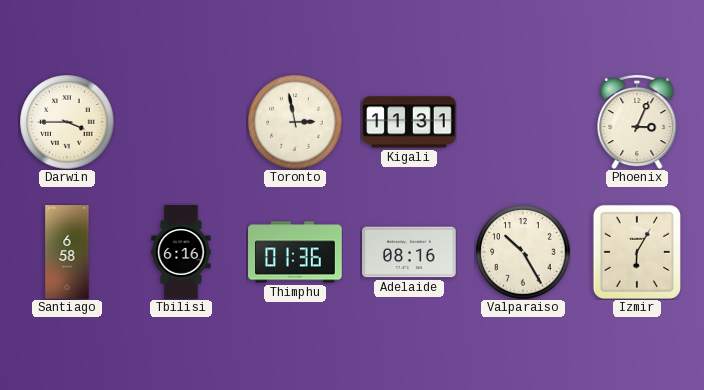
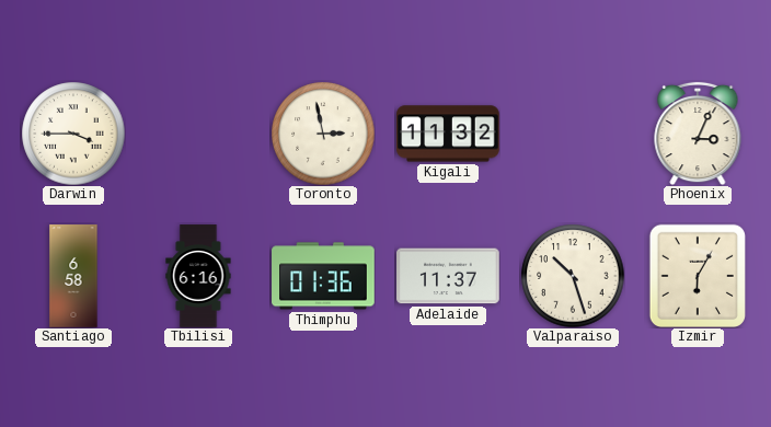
Kigali: 11:31 -> 11:32
Adelaide: 08:16 -> 11:37
Valparaiso: 10:25 -> 10:27
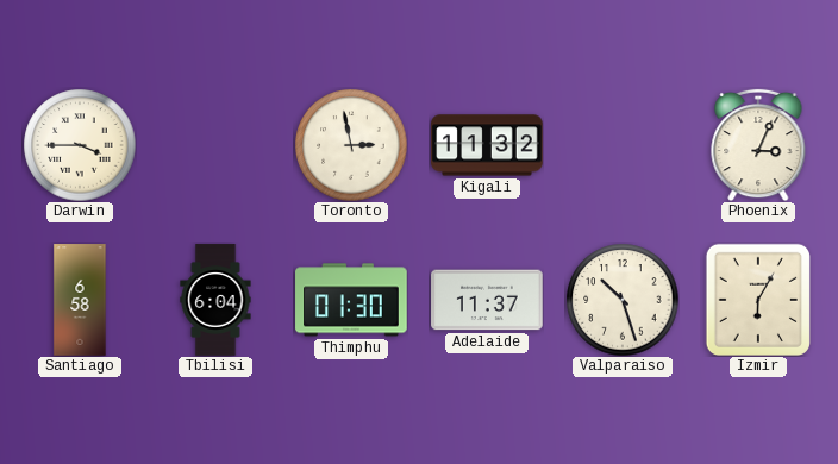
Tbilisi: 6:16 -> 6:04
Thimphu: 01:36 -> 01:30
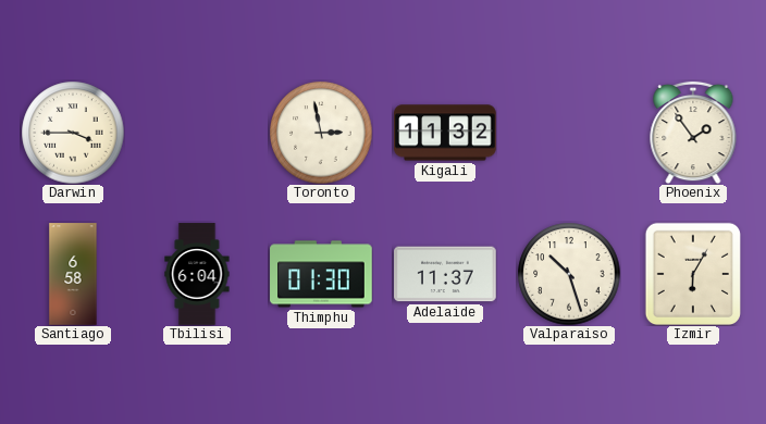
Phoenix: 3:04 -> 1:54
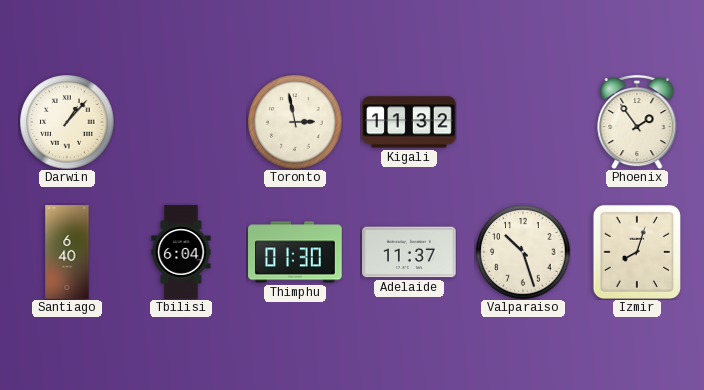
Darwin: 3:45 -> 1:07
Santiago: 6:58 -> 6:40
Izmir: 6:05 -> 8:03
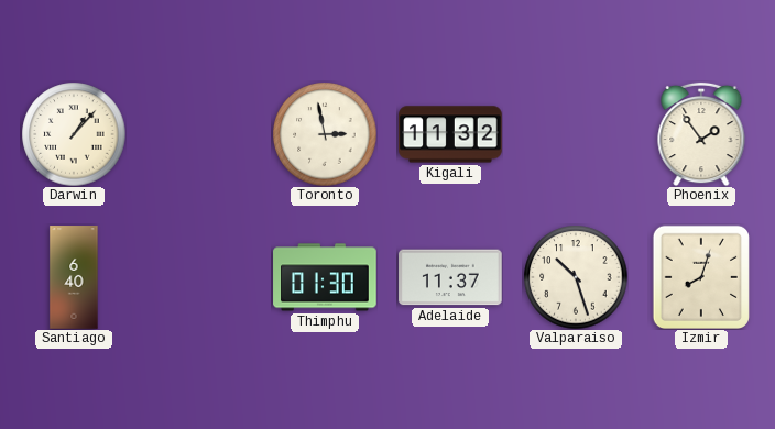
Tbilisi: 6:04 -> none
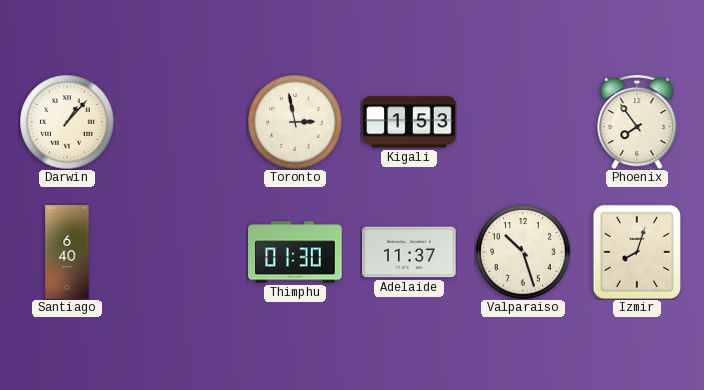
Kigali: 11:32 -> 1:53
Phoenix: 1:54 -> 7:54
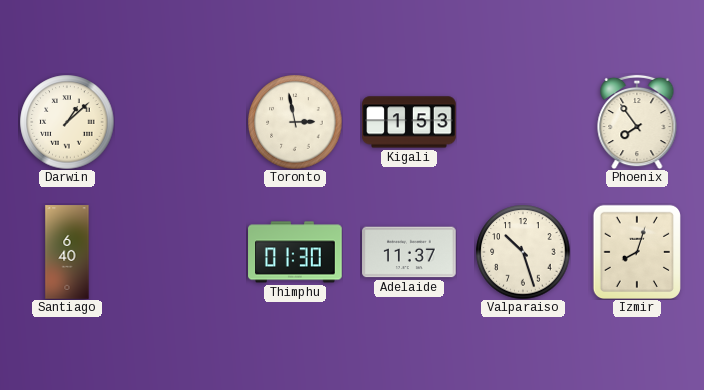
Darwin: 1:07 -> 1:08
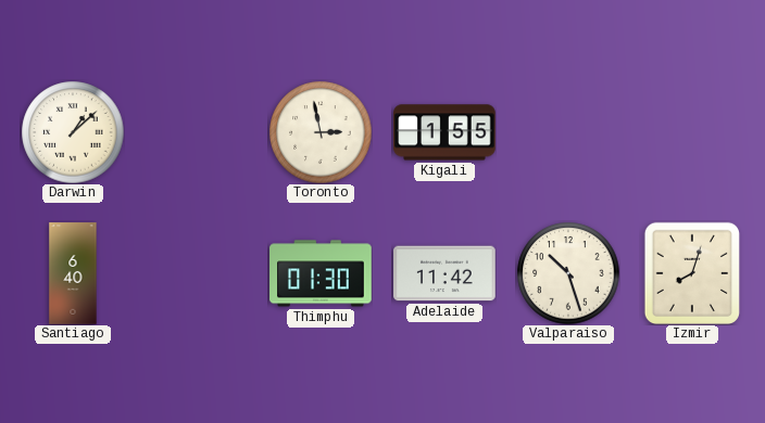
Kigali: 1:53 -> 1:55
Phoenix: 7:54 -> none
Adelaide: 11:37 -> 11:42
